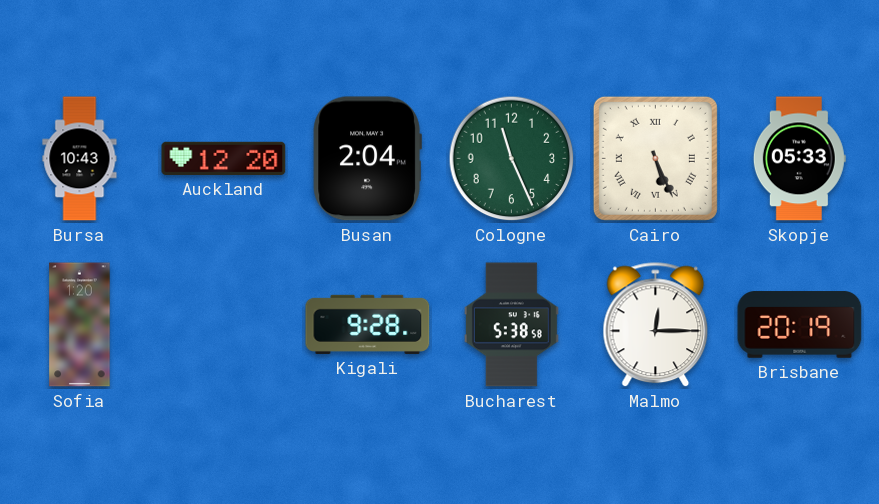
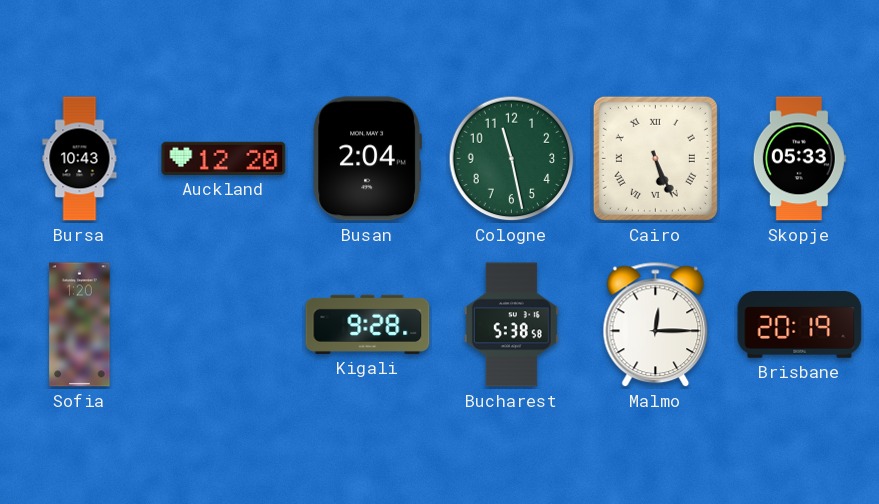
Cologne: 11:26 -> 11:28
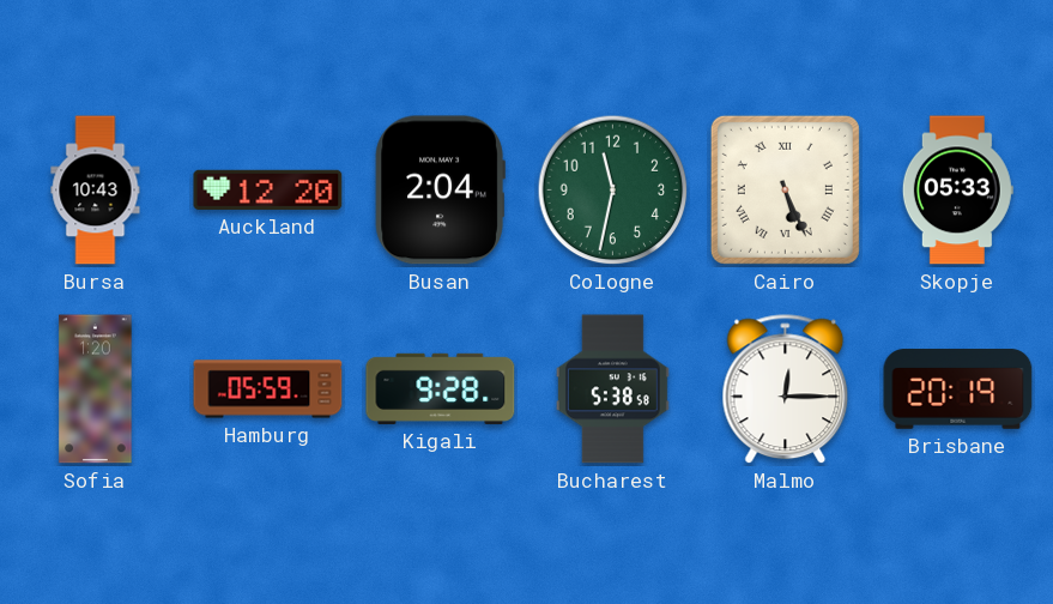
Cologne: 11:28 -> 11:32
Hamburg: none -> 05:59
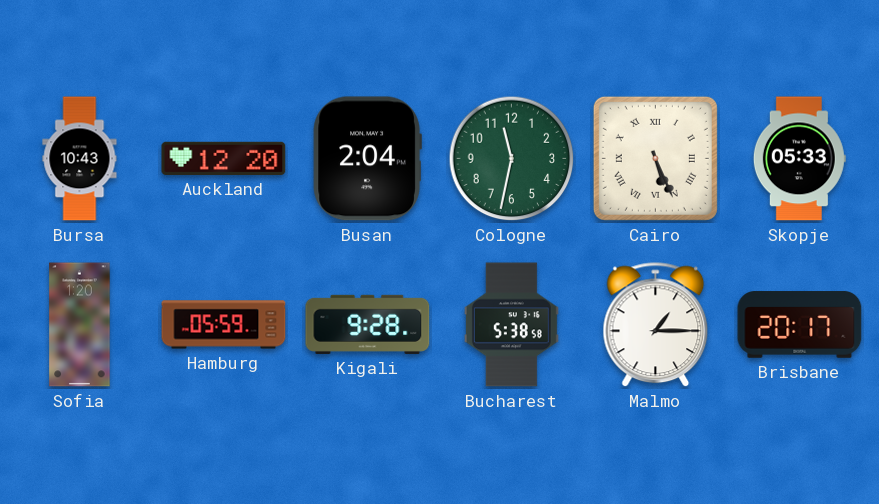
Malmo: 12:15 -> 1:15
Brisbane: 20:19 -> 20:17
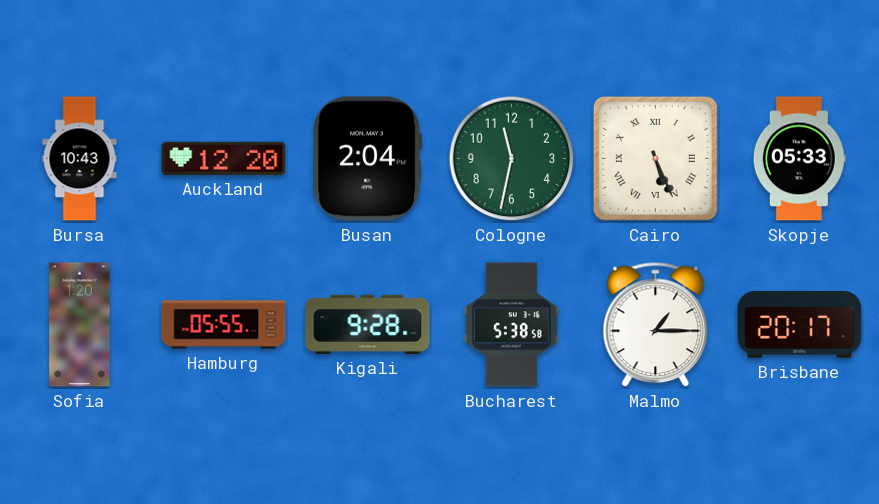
Hamburg: 05:59 -> 05:55
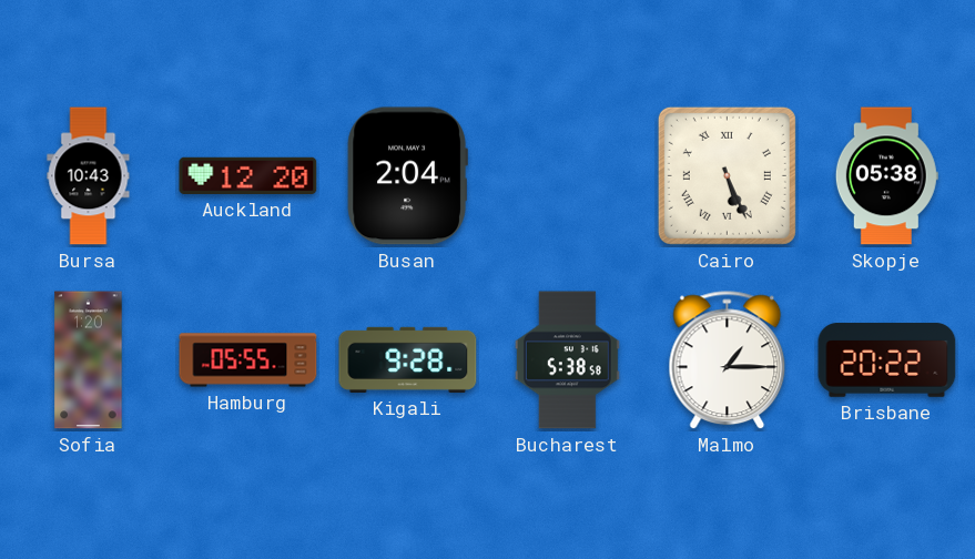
Cologne: 11:32 -> none
Skopje: 05:33 -> 05:38
Brisbane: 20:17 -> 20:22
